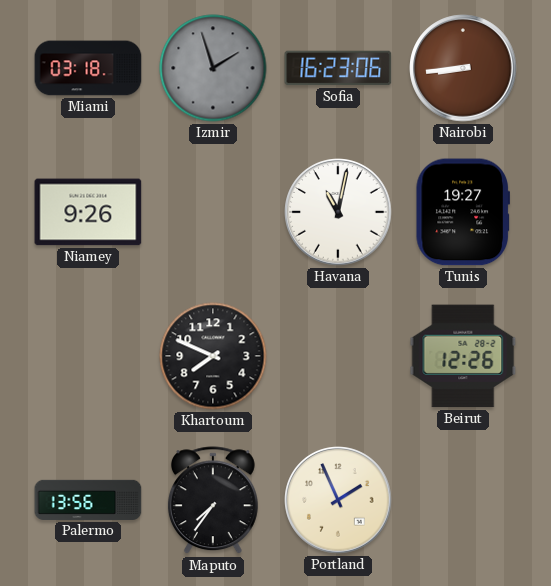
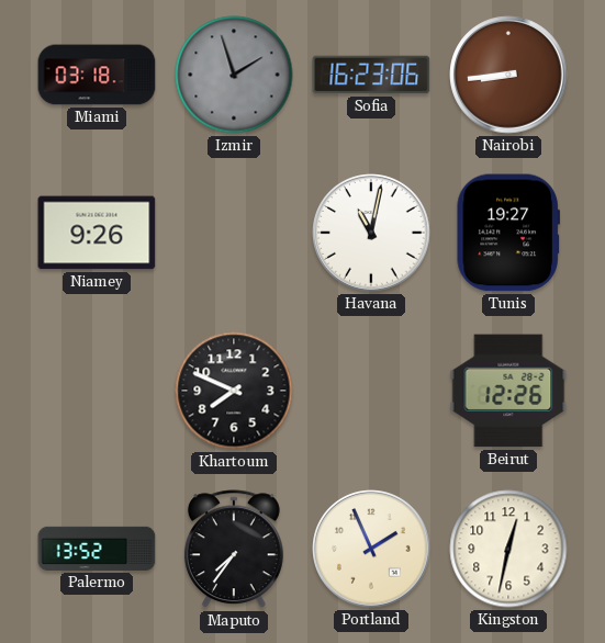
Palermo: 13:56 -> 13:52
Kingston: none -> 12:32
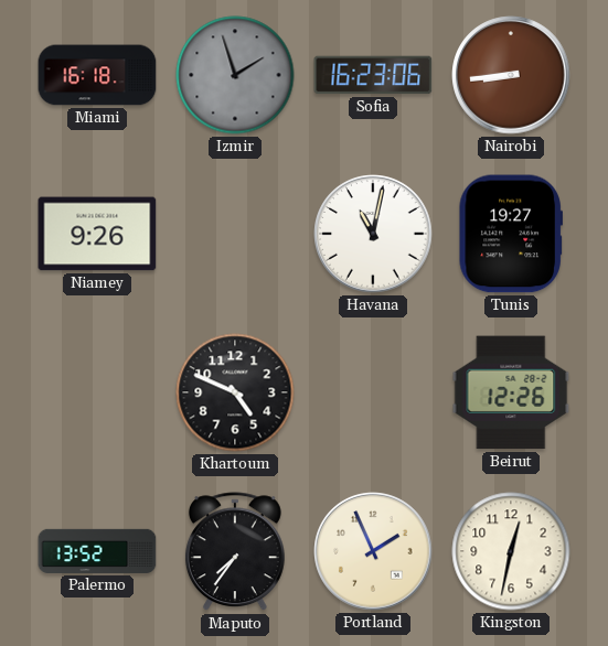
Miami: 03:18 -> 16:18
Khartoum: 7:49 -> 4:49
